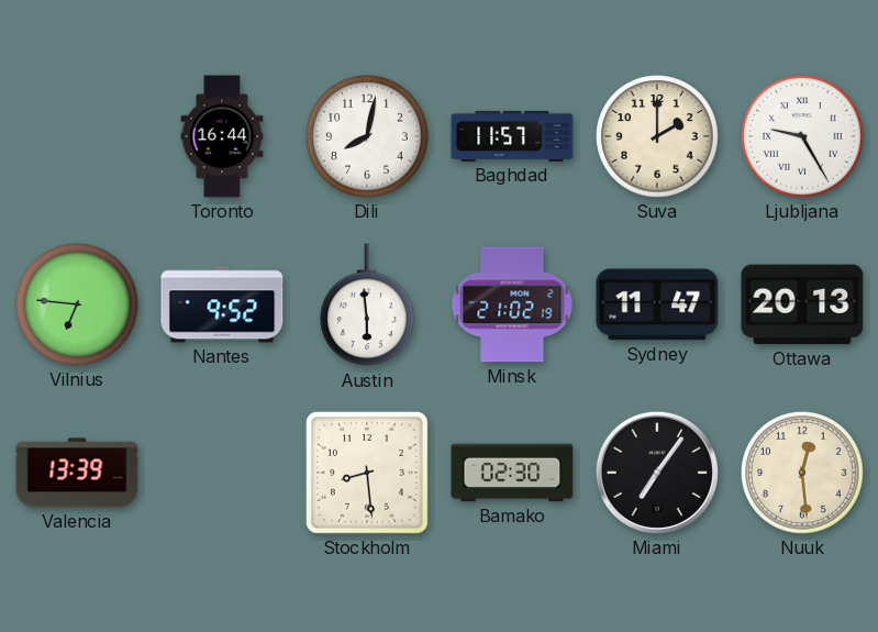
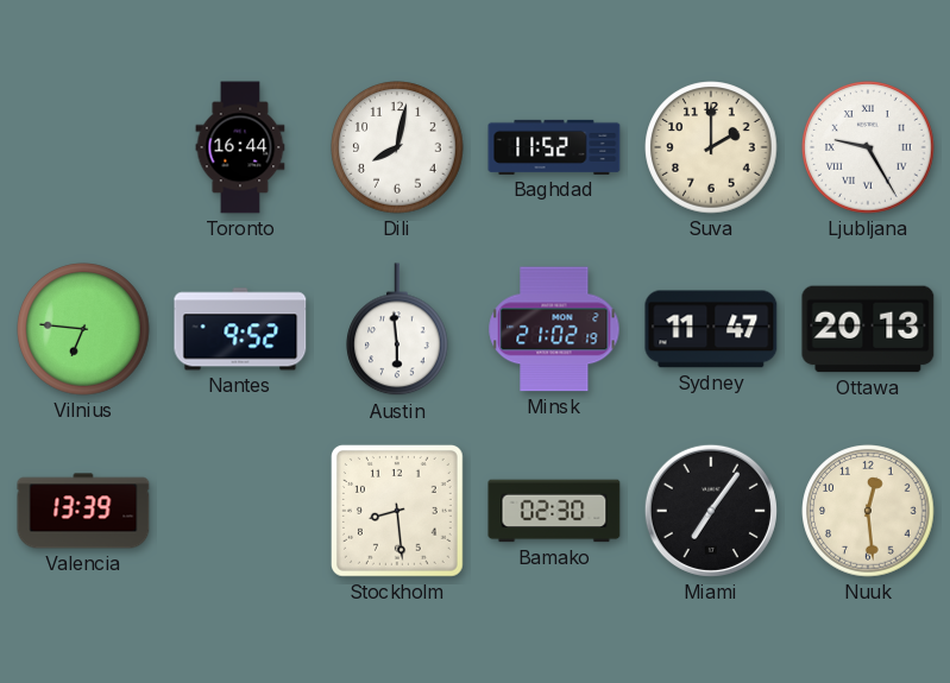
Baghdad: 11:57 -> 11:52
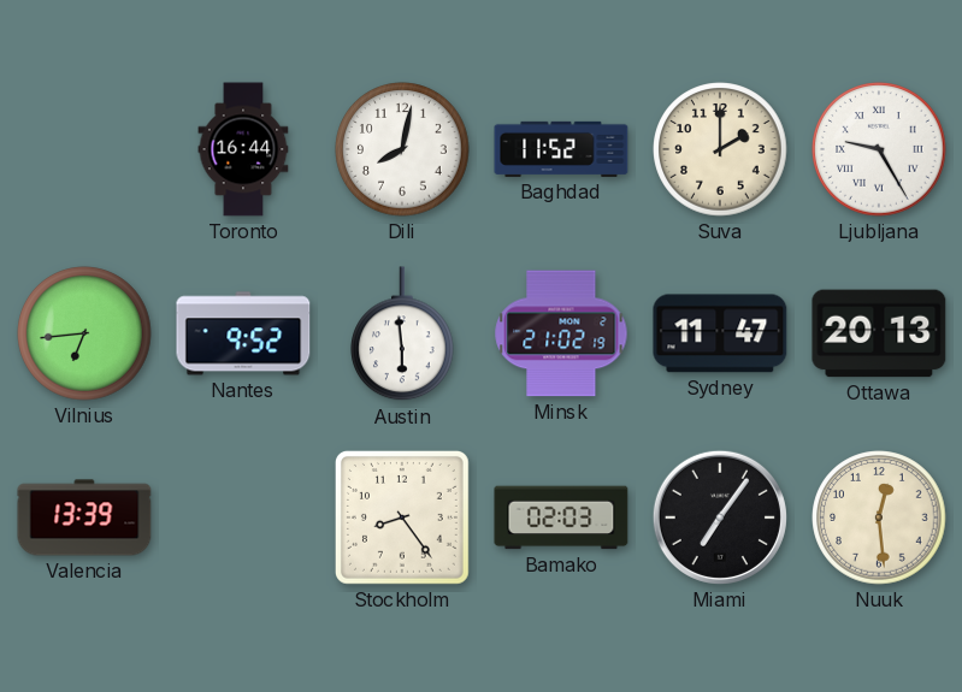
Vilnius: 6:46 -> 6:44
Stockholm: 8:29 -> 8:24
Bamako: 02:30 -> 02:03
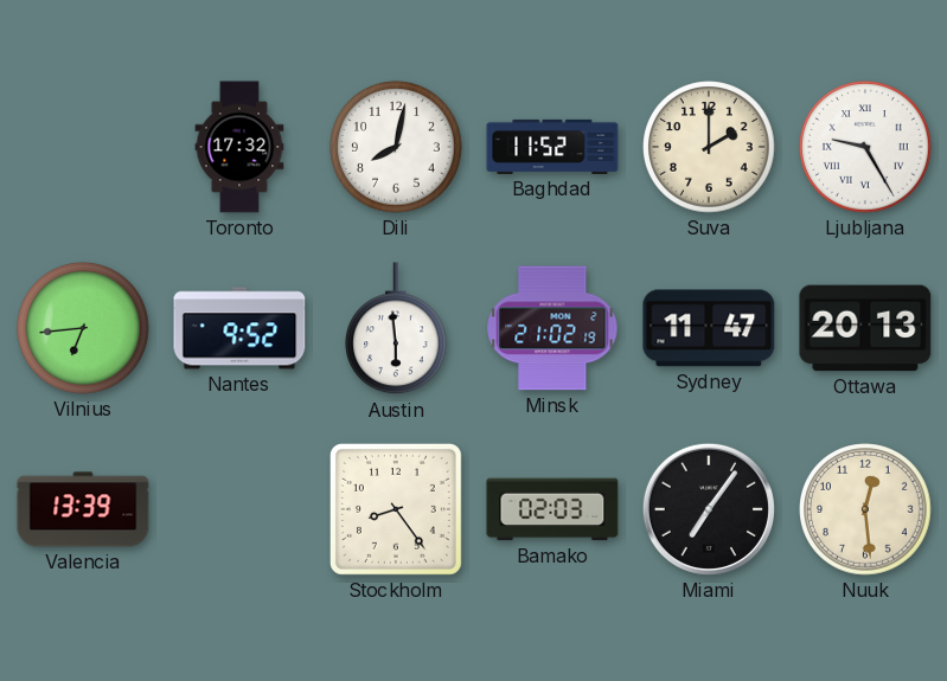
Toronto: 16:44 -> 17:32
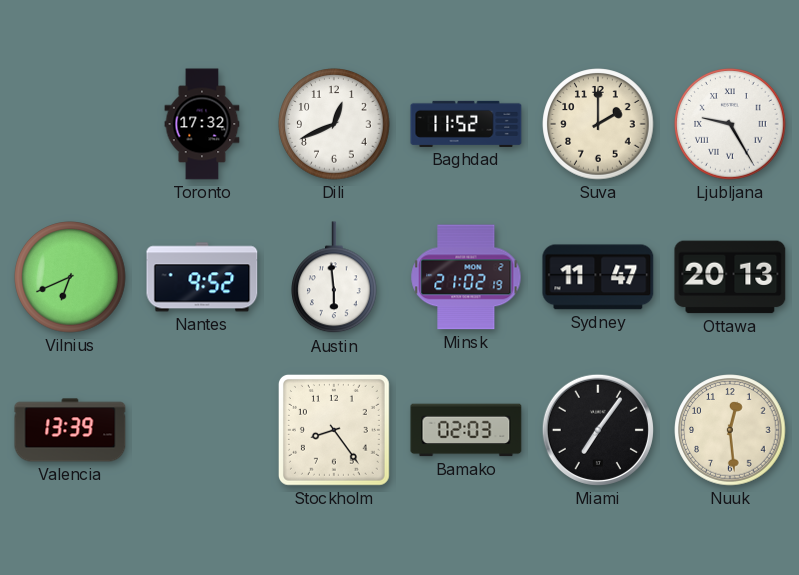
Dili: 8:02 -> 12:41
Vilnius: 6:44 -> 6:41
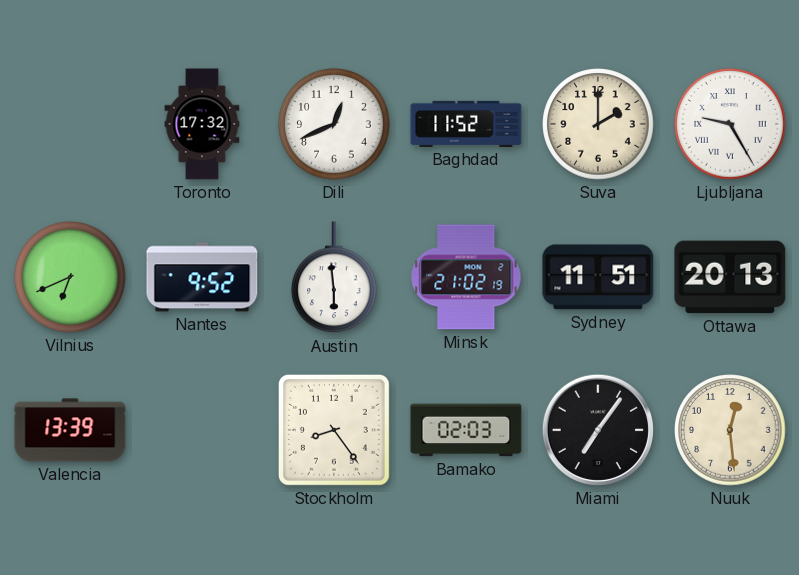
Sydney: 11:47 -> 11:51
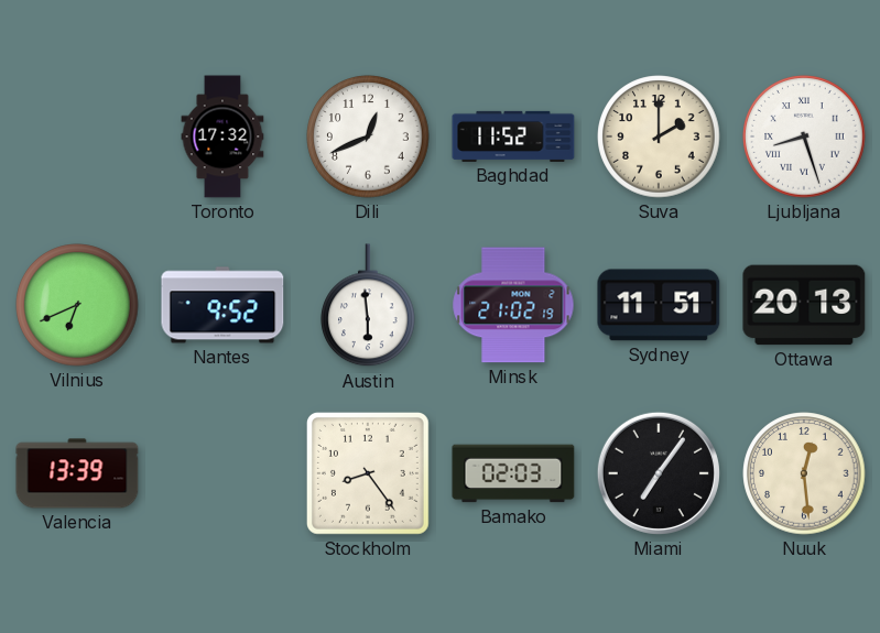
Ljubljana: 9:25 -> 8:27
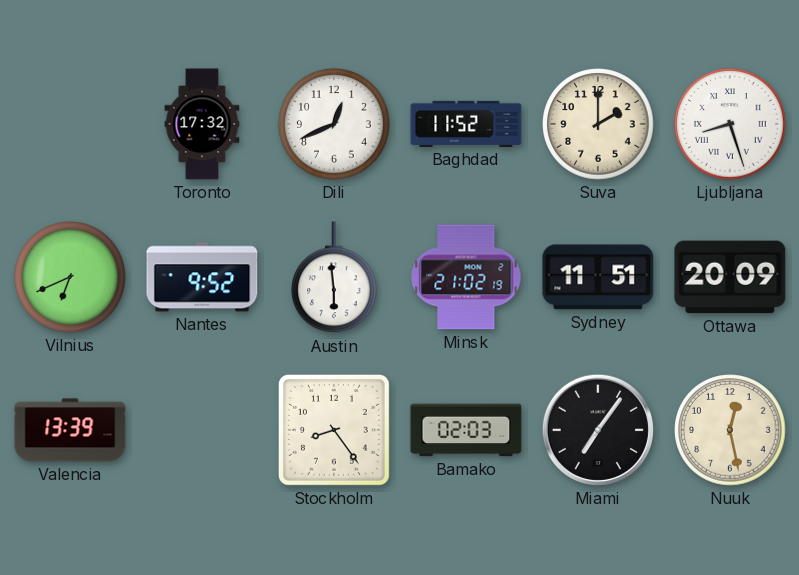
Ottawa: 20:13 -> 20:09
Nuuk: 12:29 -> 12:28
